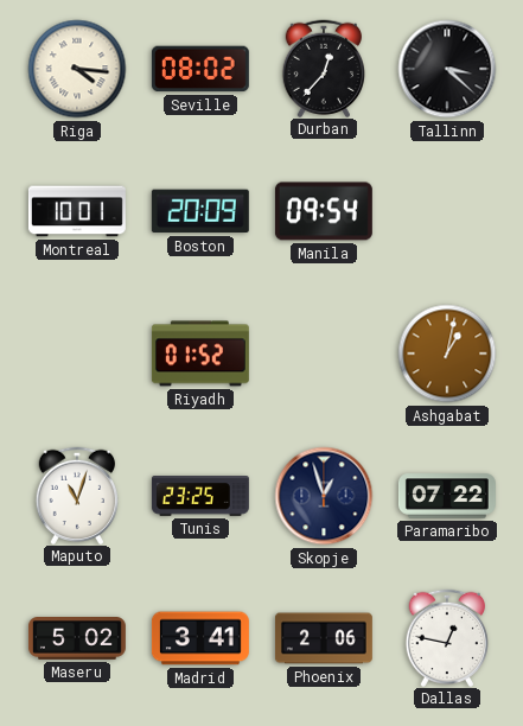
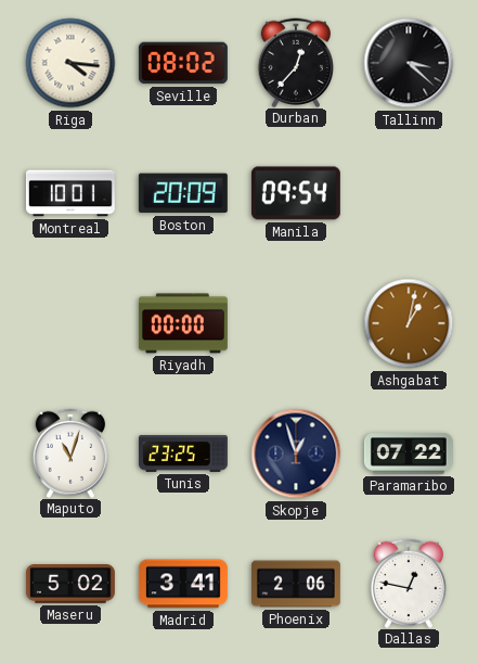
Riyadh: 01:52 -> 00:00
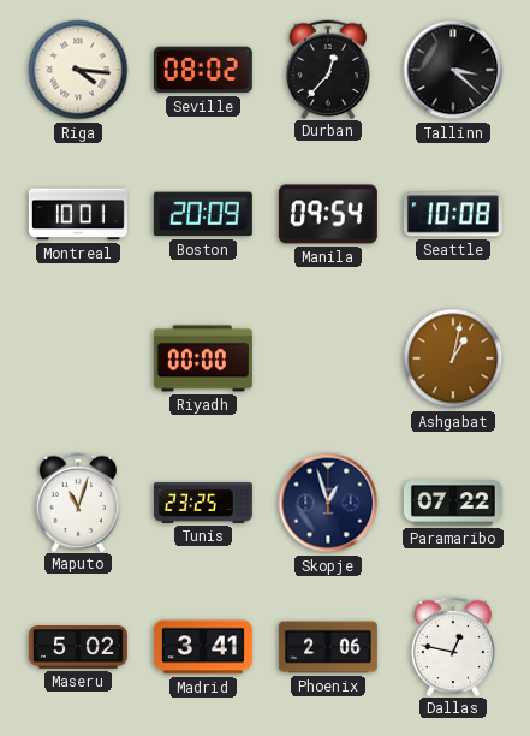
Seattle: none -> 10:08
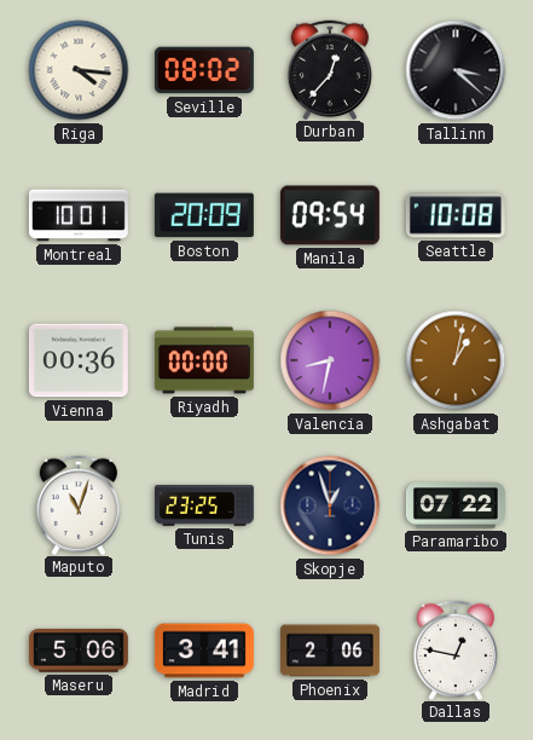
Vienna: none -> 00:36
Valencia: none -> 8:32
Maseru: 5:02 -> 5:06
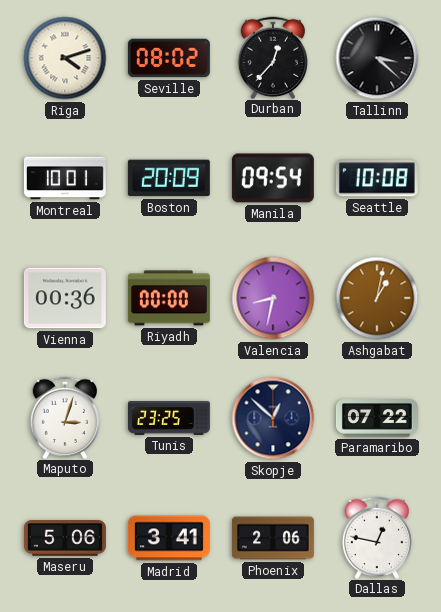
Riga: 4:16 -> 4:12
Maputo: 11:03 -> 3:03
Skopje: 12:57 -> 12:52
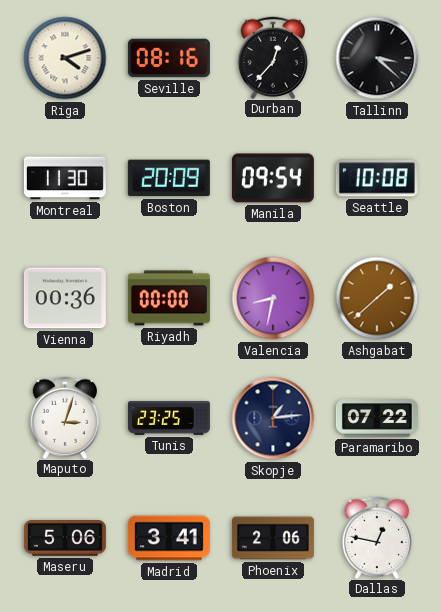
Seville: 08:02 -> 08:16
Montreal: 10:01 -> 11:30
Ashgabat: 1:02 -> 1:38
Skopje: 12:52 -> 1:14
